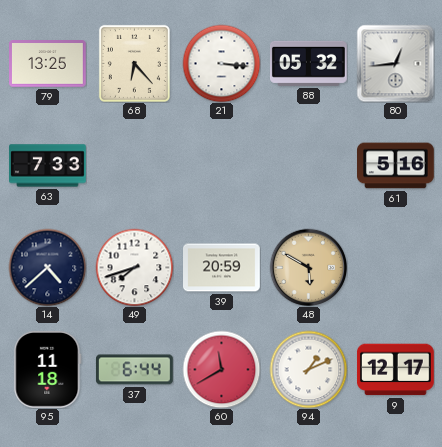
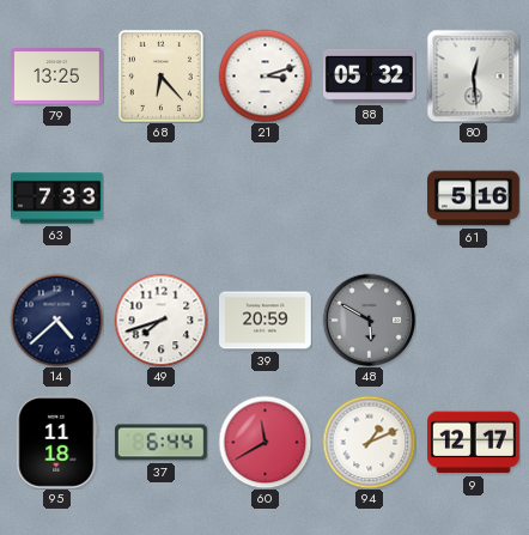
21: 3:16 -> 3:12
80: 12:44 -> 12:29
48 dial: champagne -> grey
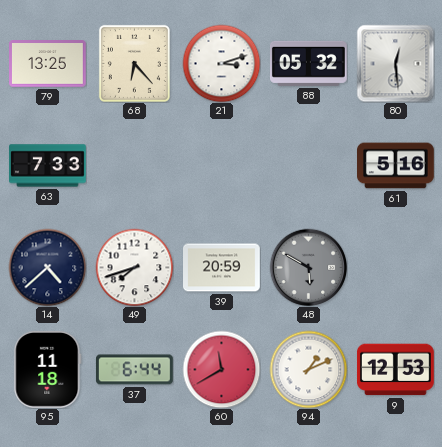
9: 12:17 -> 12:53
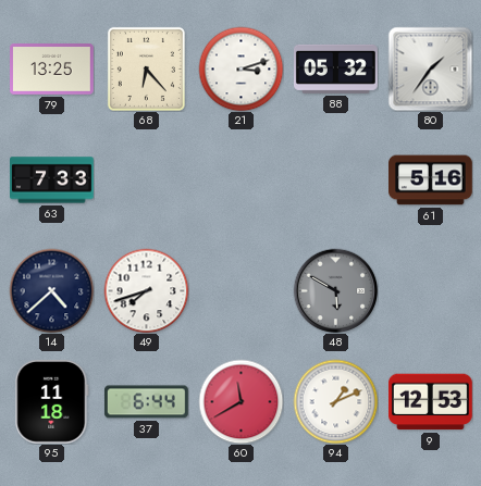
80: 12:29 -> 1:36
39: 20:59 -> none
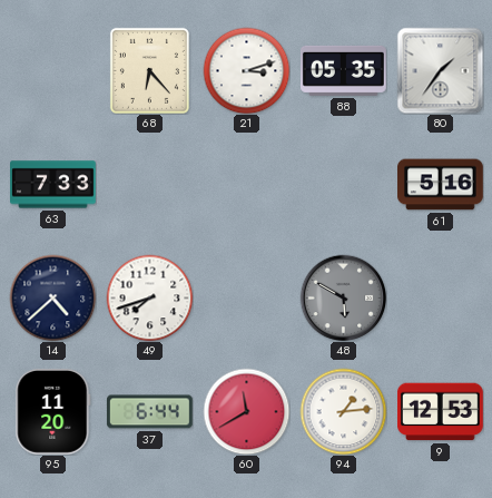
79: 13:25 -> none
88: 05:32 -> 05:35
95: 11:18 -> 11:20
94: 1:11 -> 1:14
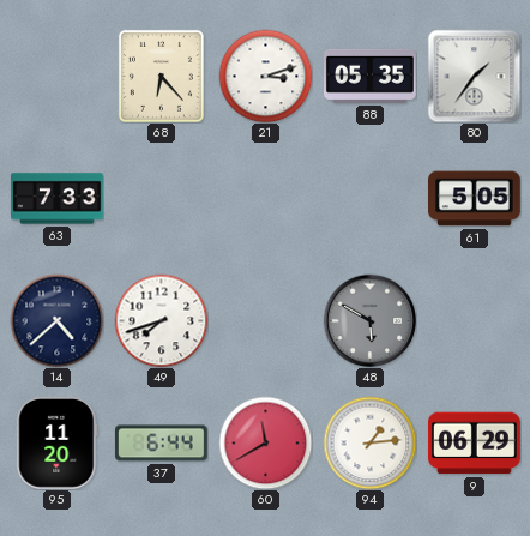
61: 5:16 -> 5:05
9: 12:53 -> 06:29
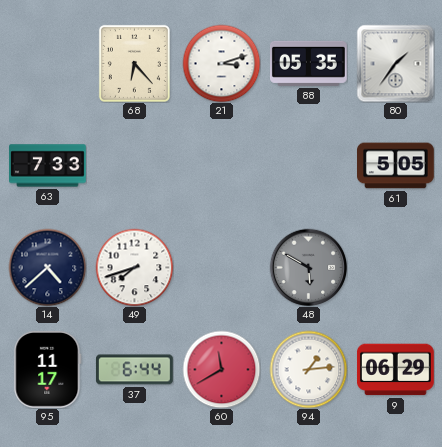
95: 11:20 -> 11:17
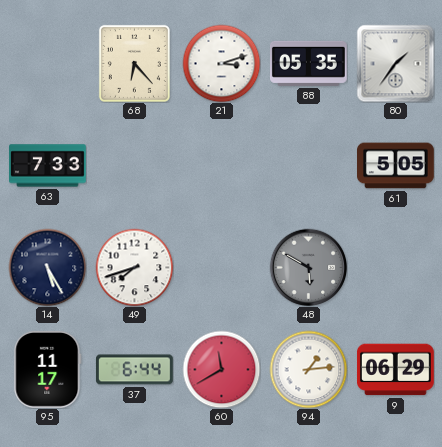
14: 4:38 -> 5:25
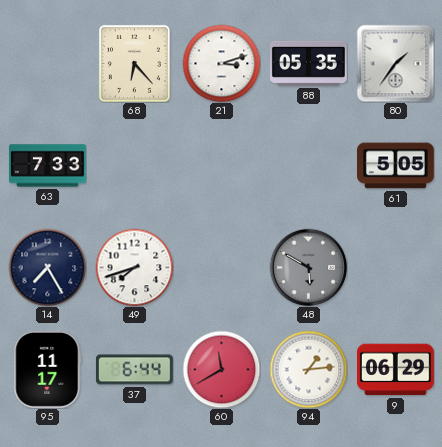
14: 5:25 -> 7:25
